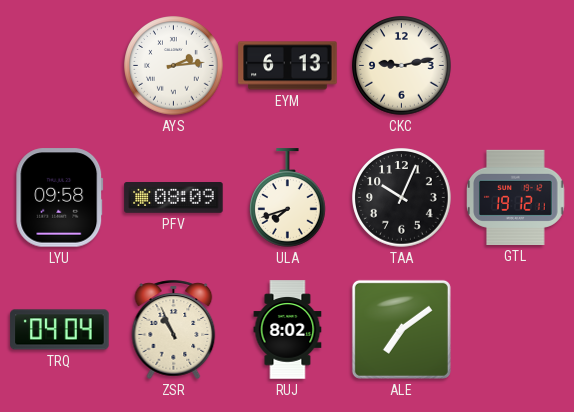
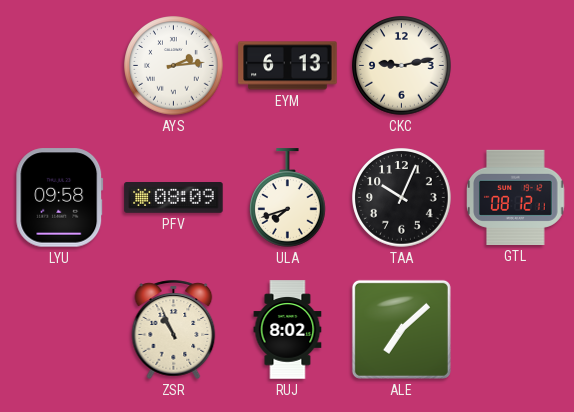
GTL: 19:12 -> 08:12
TRQ: 04:04 -> none
ALE: 7:09 -> 7:08
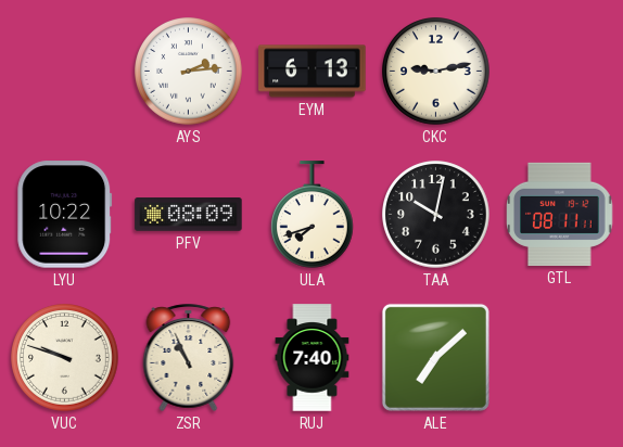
LYU: 09:58 -> 10:22
TAA: 10:04 -> 10:02
GTL: 08:12 -> 08:11
VUC: none -> 9:48
RUJ: 8:02 -> 7:40
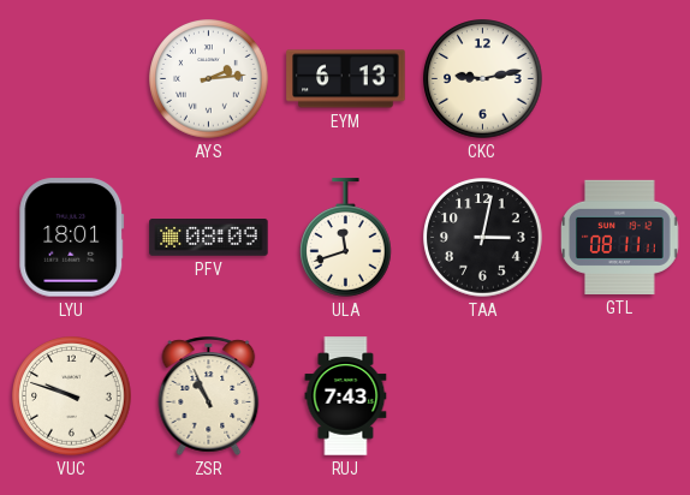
LYU: 10:22 -> 18:01
ULA: 7:42 -> 11:42
TAA: 10:02 -> 3:02
RUJ: 7:40 -> 7:43
ALE: 7:08 -> none
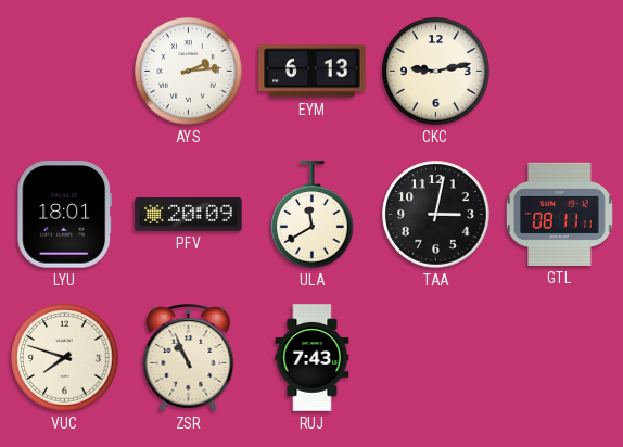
PFV: 08:09 -> 20:09
ULA: 11:42 -> 11:40
VUC: 9:48 -> 7:48
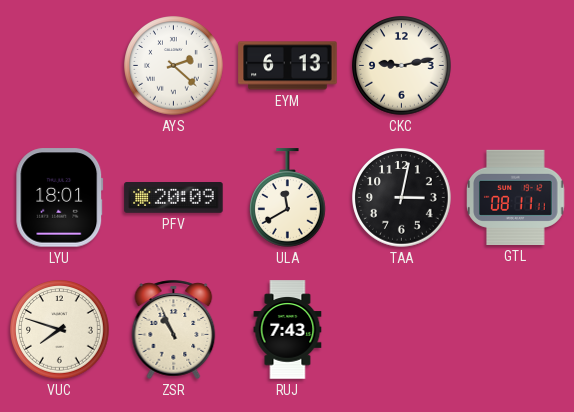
AYS: 2:14 -> 2:22
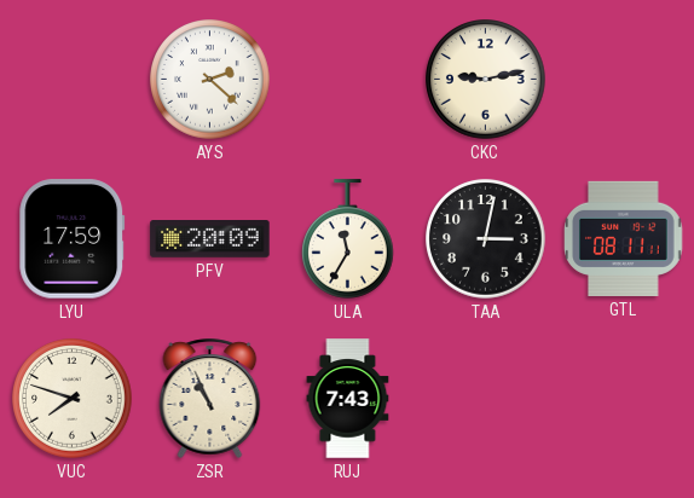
EYM: 6:13 -> none
LYU: 18:01 -> 17:59
ULA: 11:40 -> 11:35
